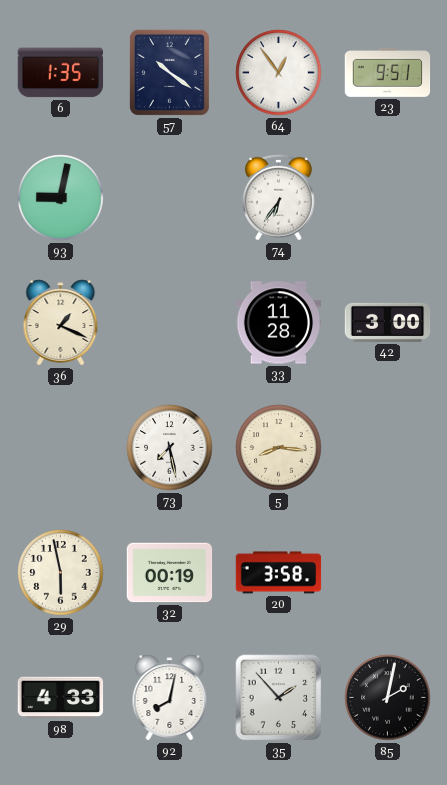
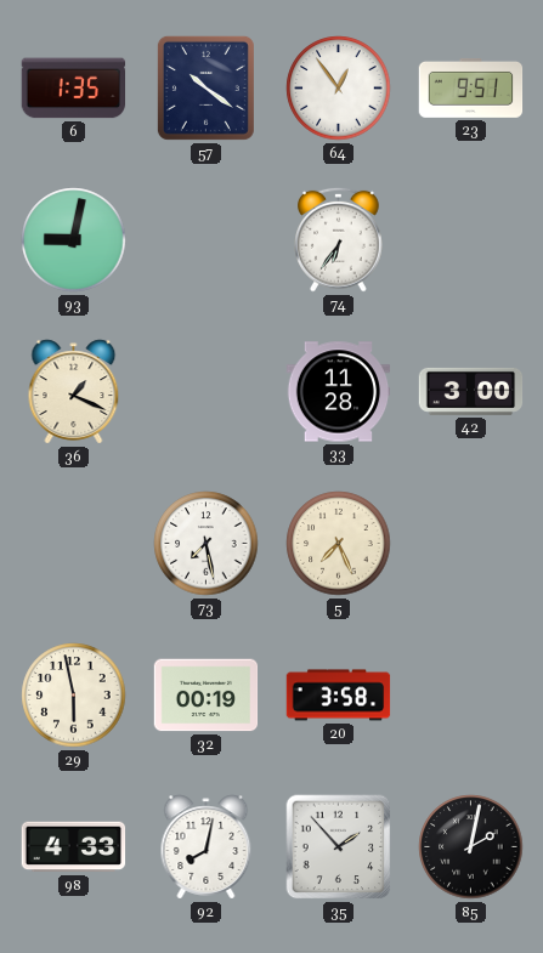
5: 8:16 -> 7:26
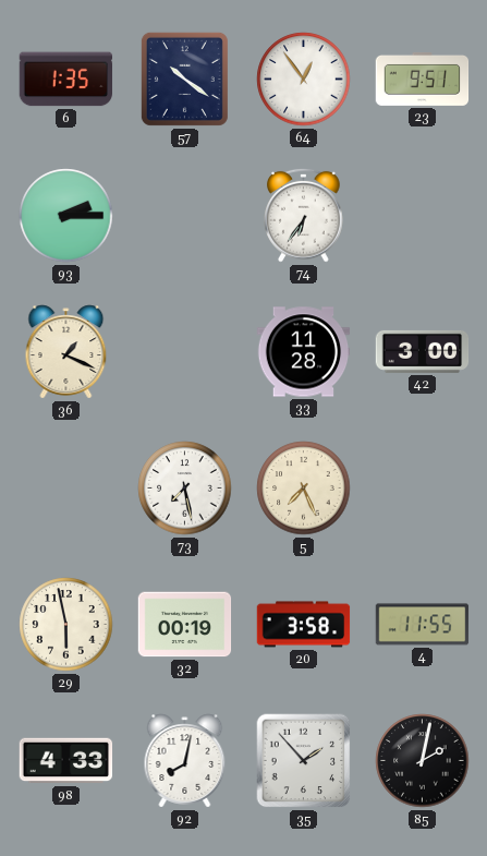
93: 9:02 -> 2:15
4: none -> 11:55
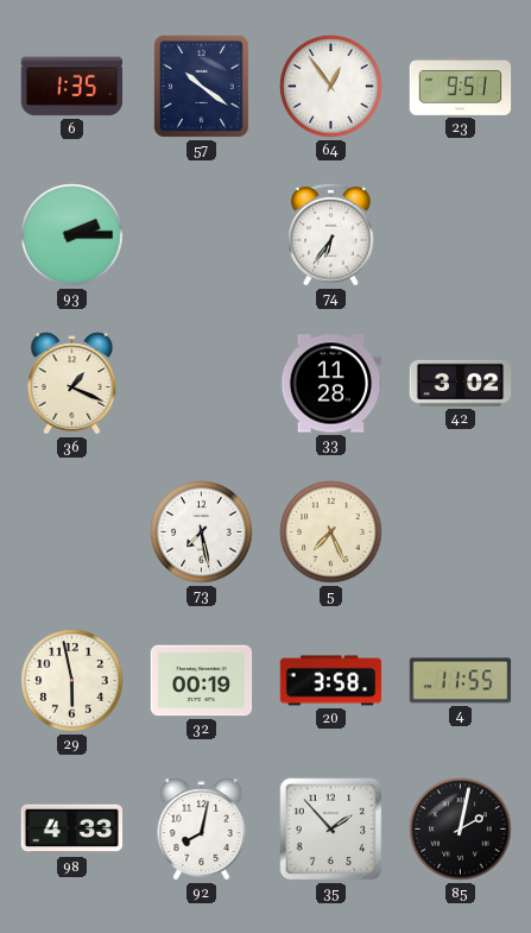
42: 3:00 -> 3:02
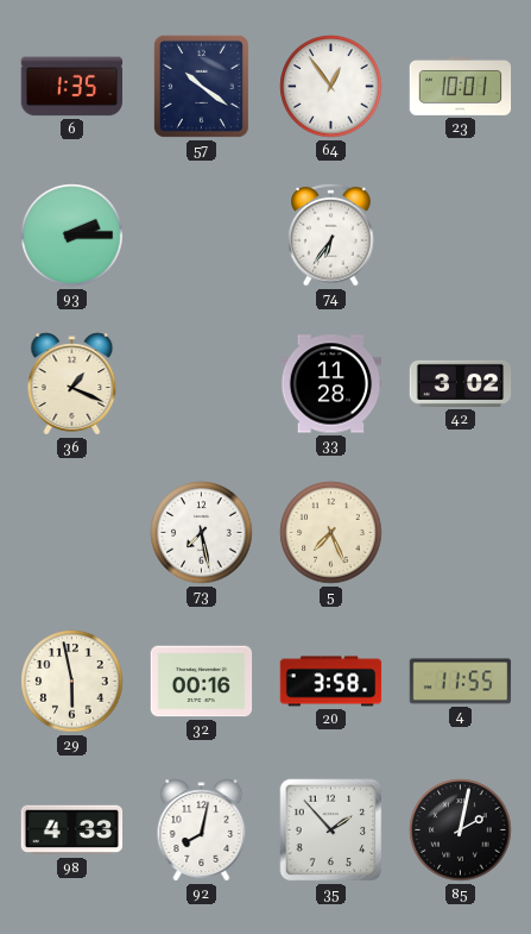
23: 9:51 -> 10:01
32: 00:19 -> 00:16
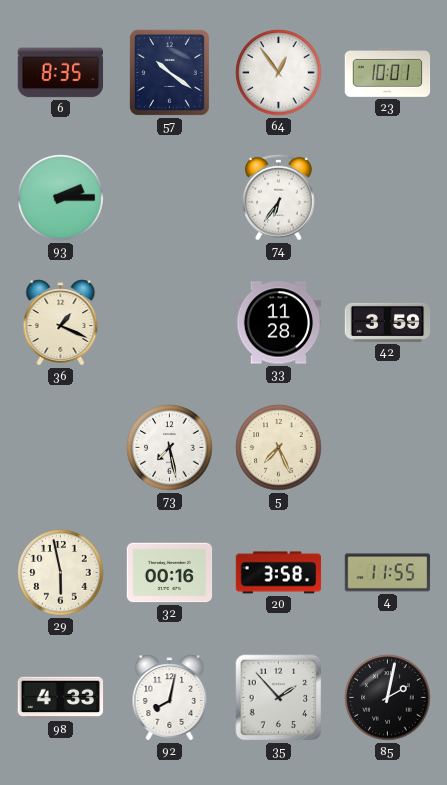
6: 1:35 -> 8:35
42: 3:02 -> 3:59
